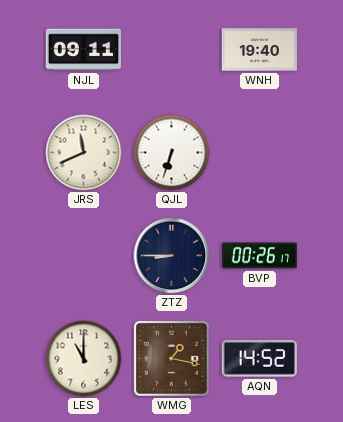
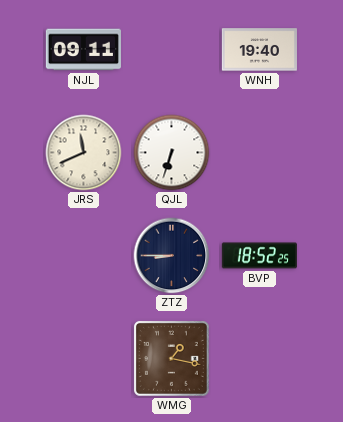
BVP: 00:26 -> 18:52
LES: 11:00 -> none
AQN: 14:52 -> none
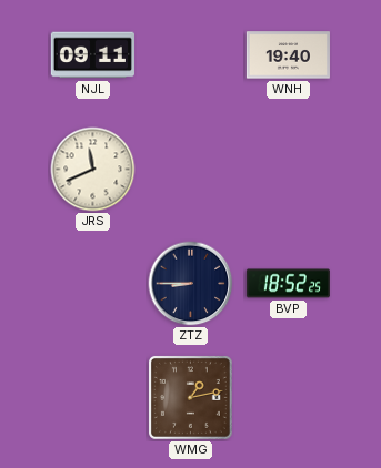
QJL: 6:33 -> none
WMG: 1:17 -> 1:13
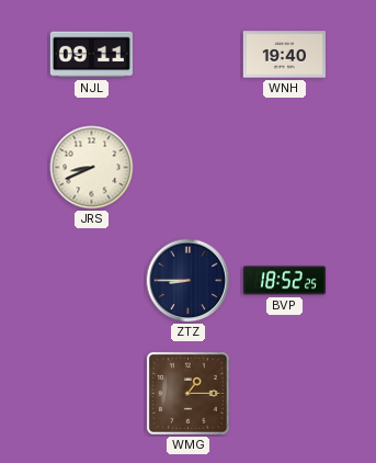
JRS: 11:41 -> 8:41
WMG: 1:13 -> 1:15
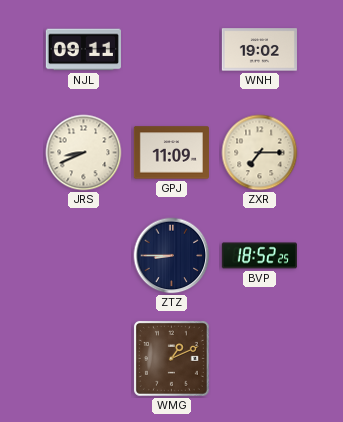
WNH: 19:40 -> 19:02
GPJ: none -> 11:09
ZXR: none -> 7:15
WMG: 1:15 -> 1:11
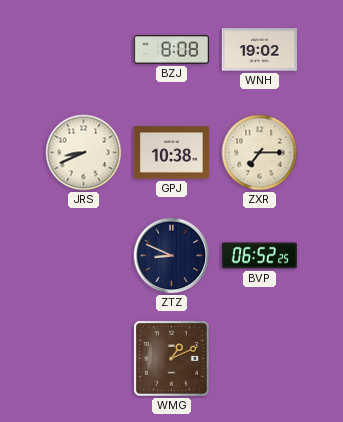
NJL: 09:11 -> none
BZJ: none -> 8:08
GPJ: 11:09 -> 10:38
ZTZ: 8:45 -> 8:49
BVP: 18:52 -> 06:52
